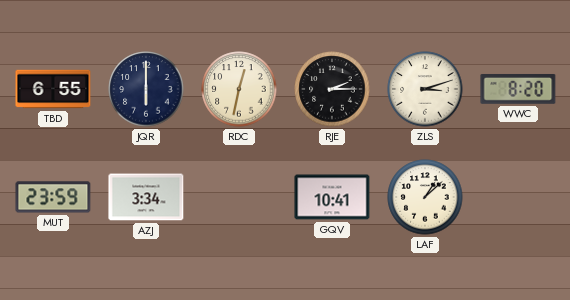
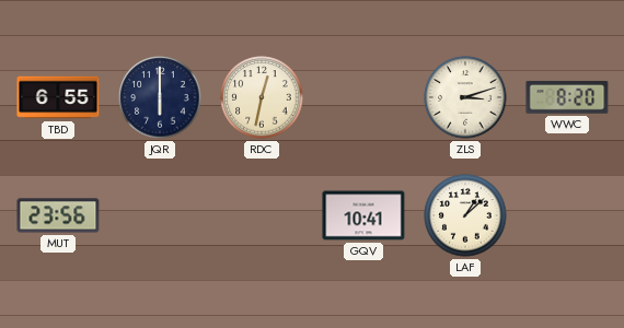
RJE: 2:15 -> none
MUT: 23:59 -> 23:56
AZJ: 3:34 -> none
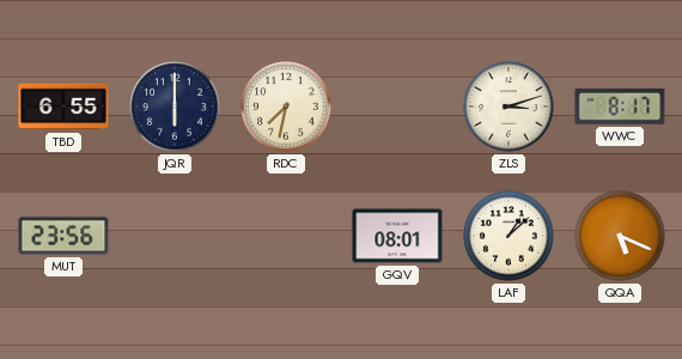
RDC: 12:32 -> 7:32
WWC: 8:20 -> 8:17
GQV: 10:41 -> 08:01
QQA: none -> 5:19
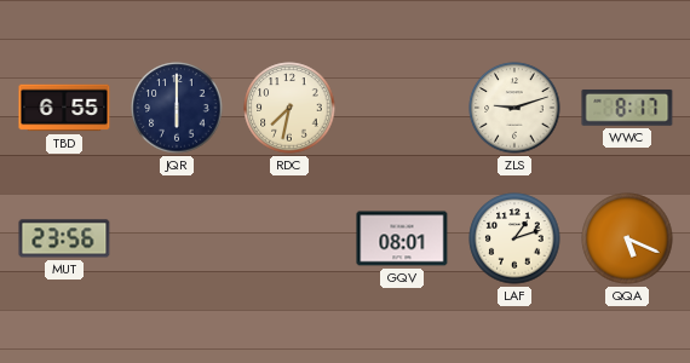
ZLS: 3:12 -> 9:12
LAF: 1:08 -> 1:12
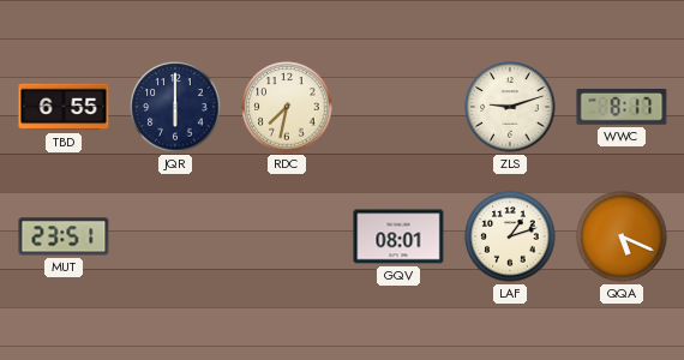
MUT: 23:56 -> 23:51
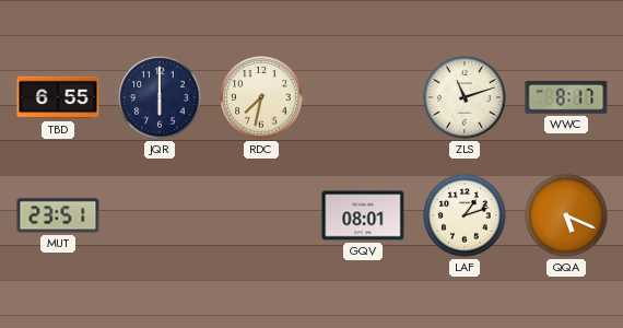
ZLS: 9:12 -> 11:12
